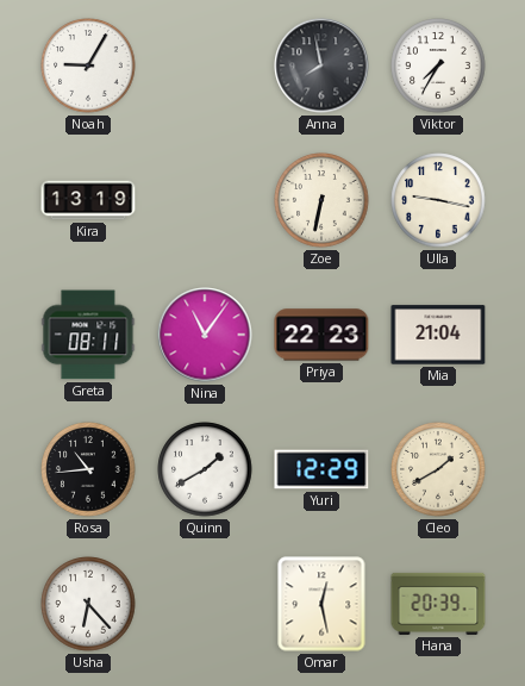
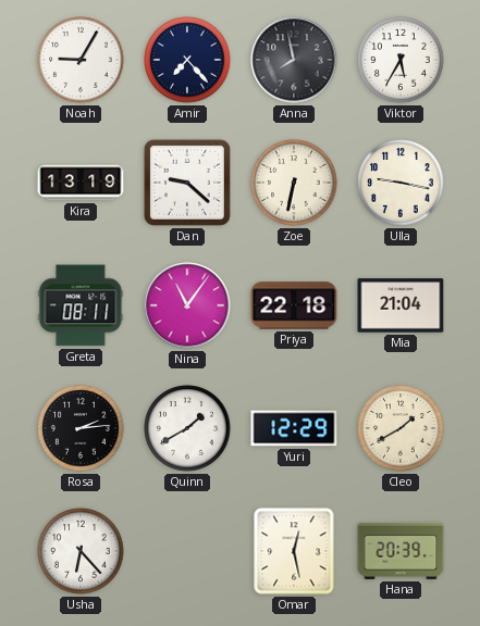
Amir: none -> 7:23
Viktor: 7:35 -> 5:35
Dan: none -> 9:22
Priya: 22:23 -> 22:18
Rosa: 10:44 -> 2:14
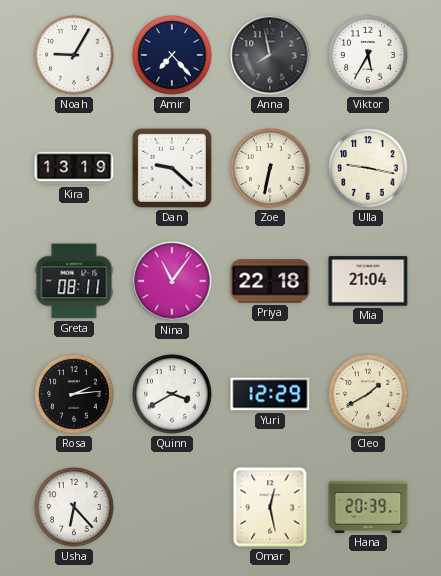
Quinn: 1:40 -> 3:40
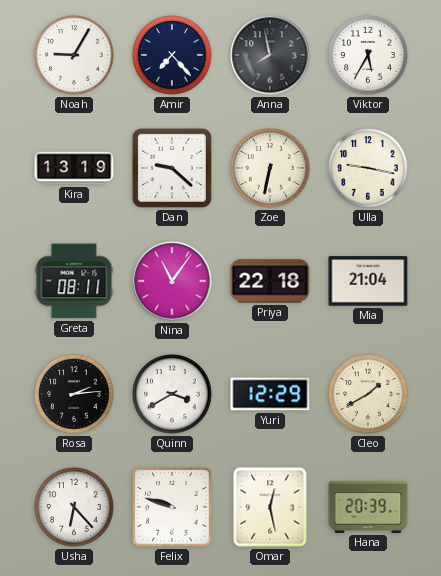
Felix: none -> 9:48
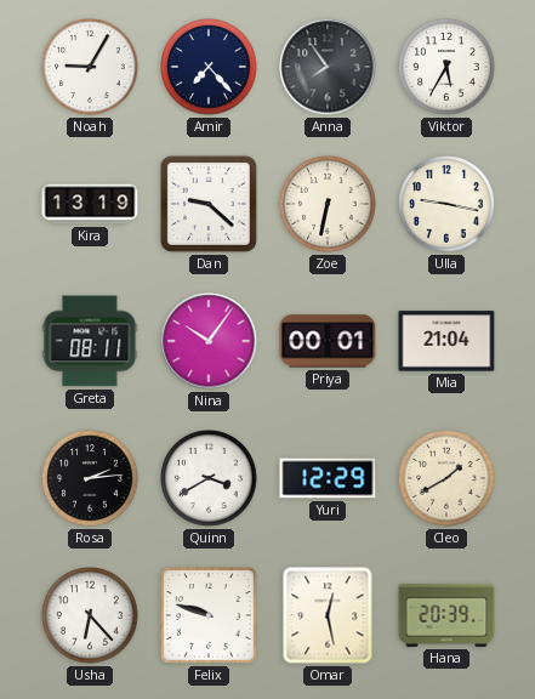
Anna: 7:58 -> 7:54
Nina: 11:06 -> 10:06
Priya: 22:18 -> 00:01
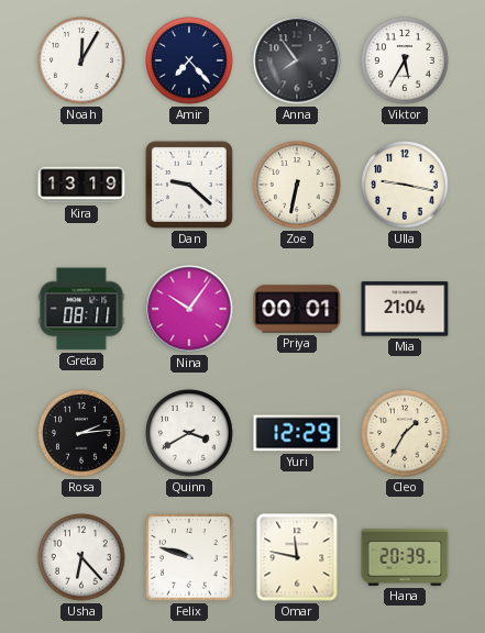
Noah: 9:05 -> 12:05
Cleo: 1:40 -> 1:35
Omar: 12:28 -> 11:47
